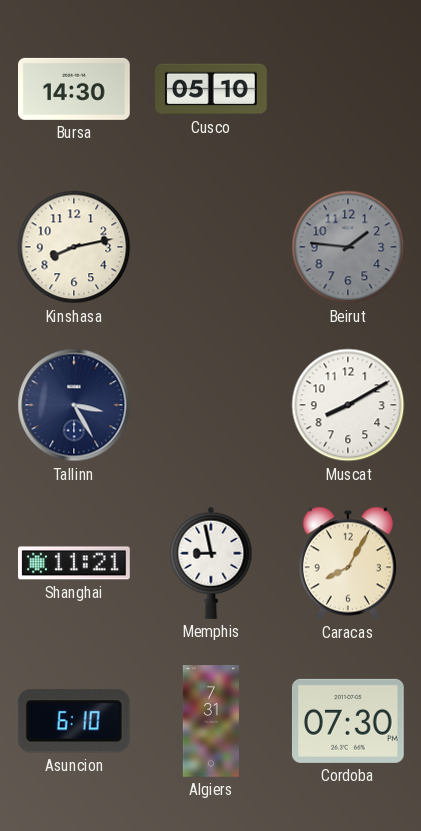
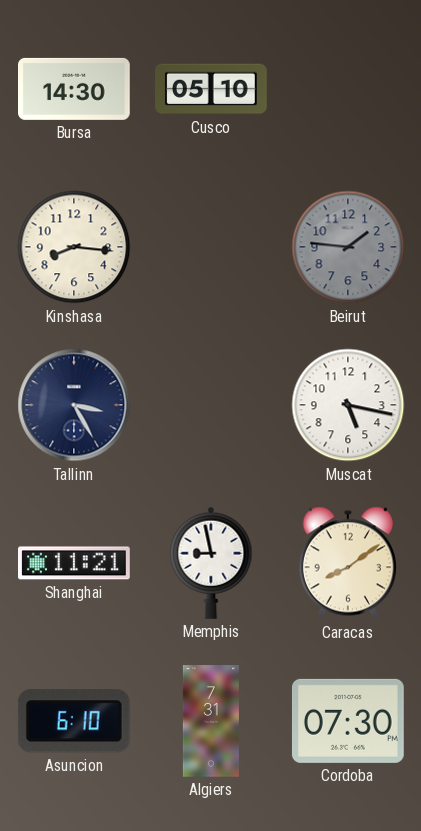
Kinshasa: 8:13 -> 8:16
Muscat: 8:10 -> 5:17
Caracas: 8:05 -> 8:09
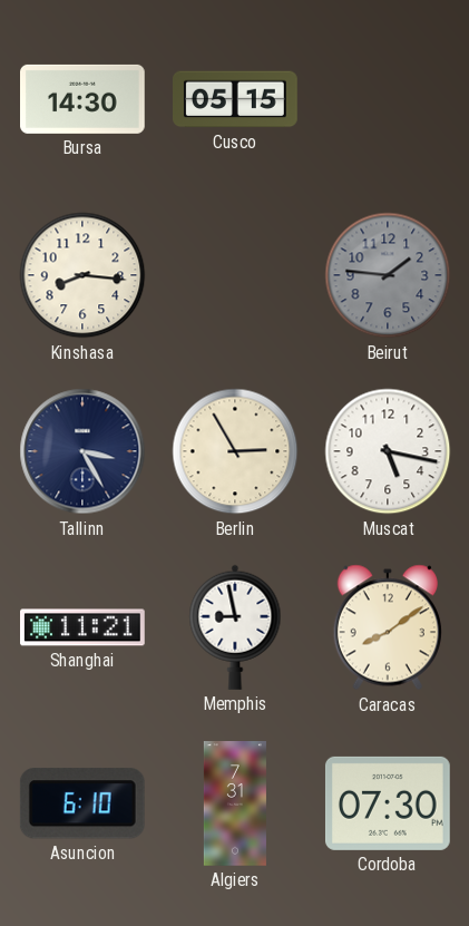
Cusco: 05:10 -> 05:15
Berlin: none -> 2:55
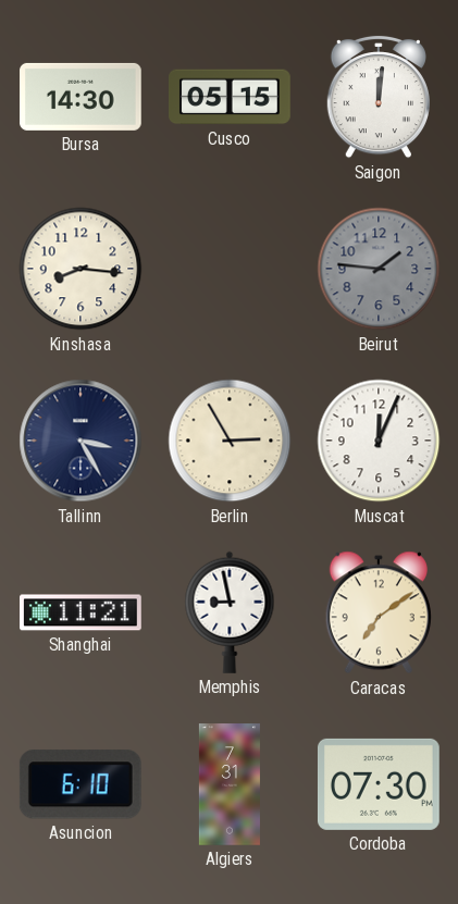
Saigon: none -> 12:01
Muscat: 5:17 -> 12:04
Caracas: 8:09 -> 7:09
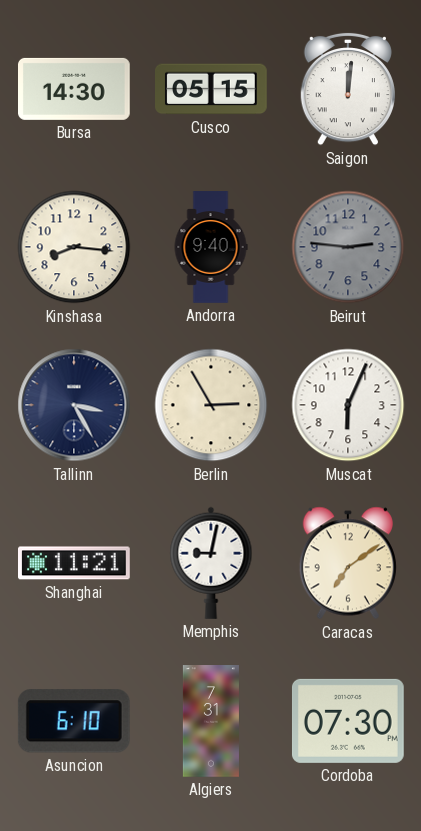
Andorra: none -> 9:40
Beirut: 1:46 -> 2:46
Muscat: 12:04 -> 6:04
Memphis: 8:58 -> 9:02
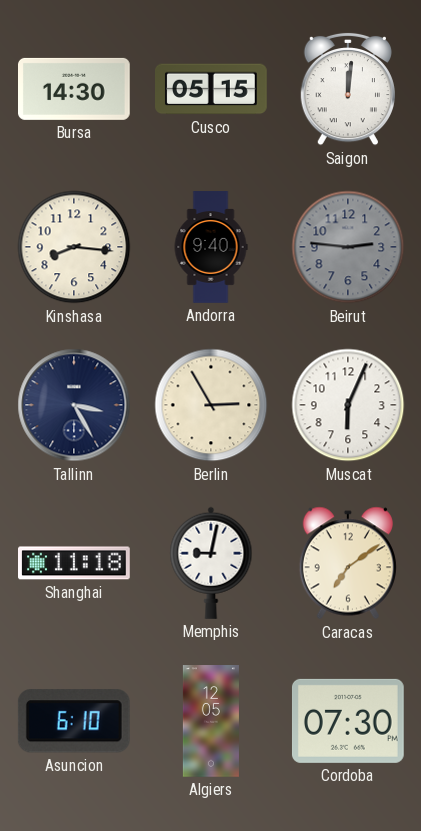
Shanghai: 11:21 -> 11:18
Algiers: 7:31 -> 12:05
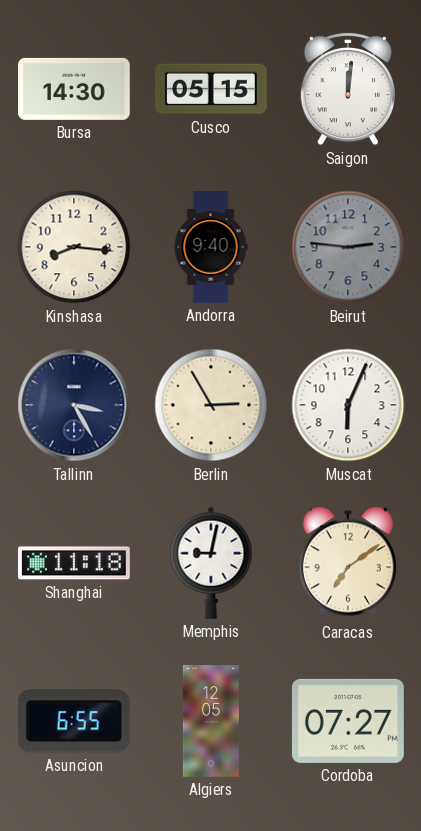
Asuncion: 6:10 -> 6:55
Cordoba: 07:30 -> 07:27
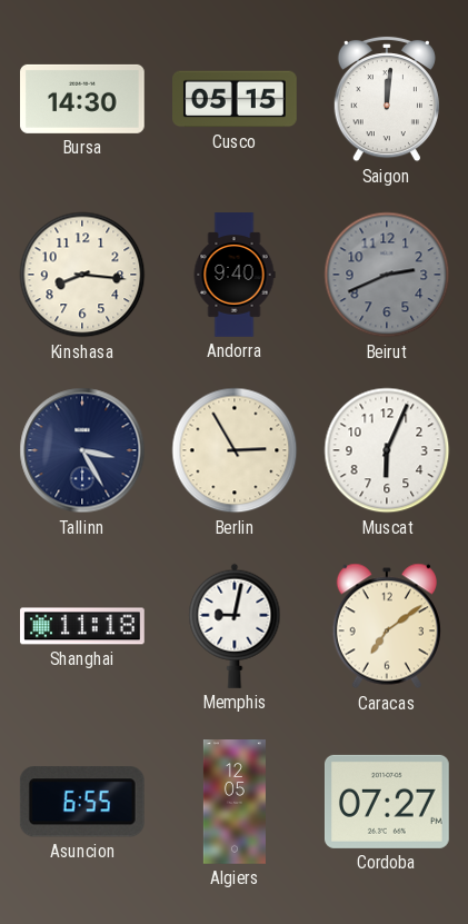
Beirut: 2:46 -> 2:41
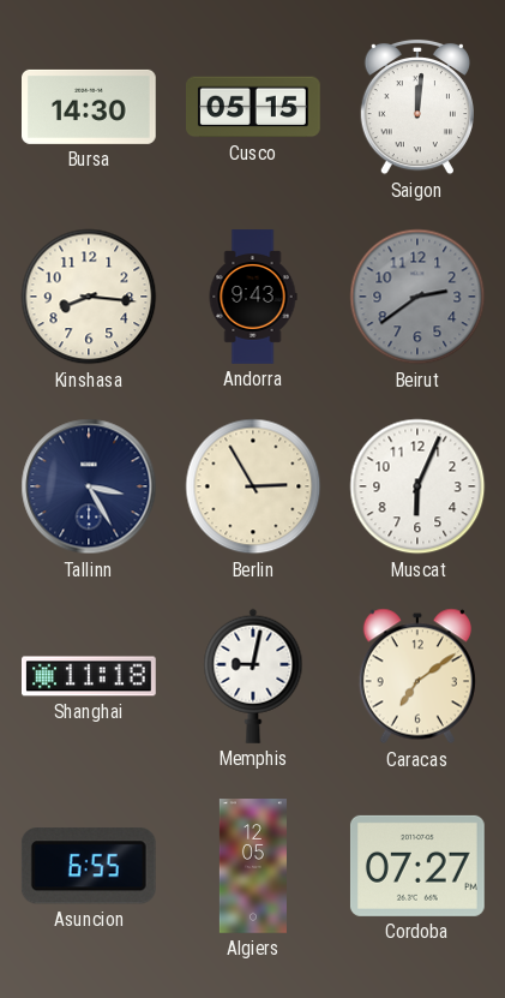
Andorra: 9:40 -> 9:43
Beirut: 2:41 -> 2:39
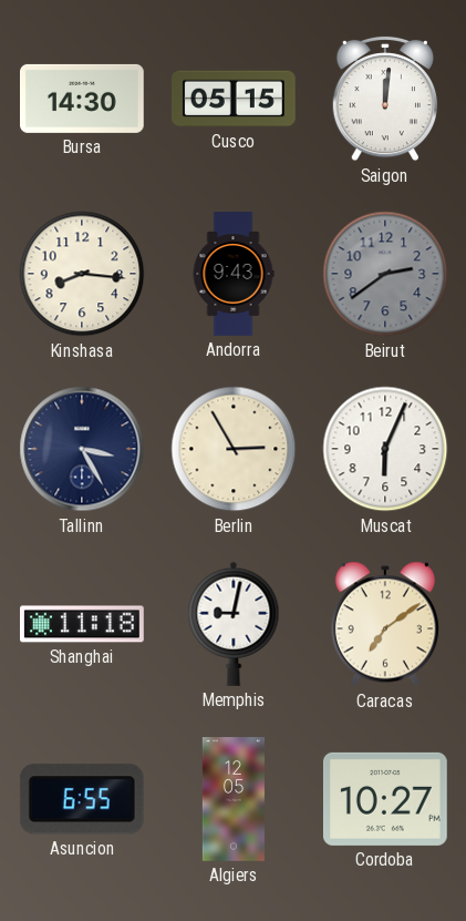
Cordoba: 07:27 -> 10:27
